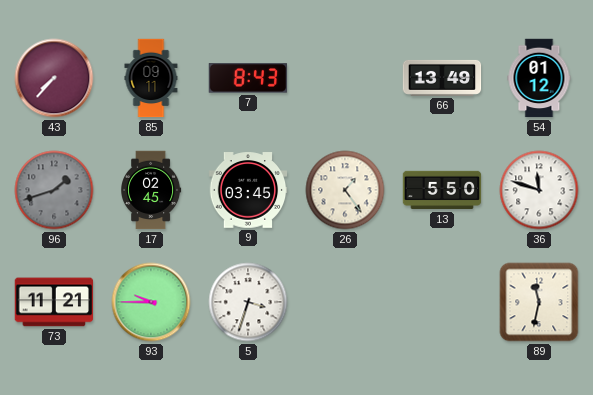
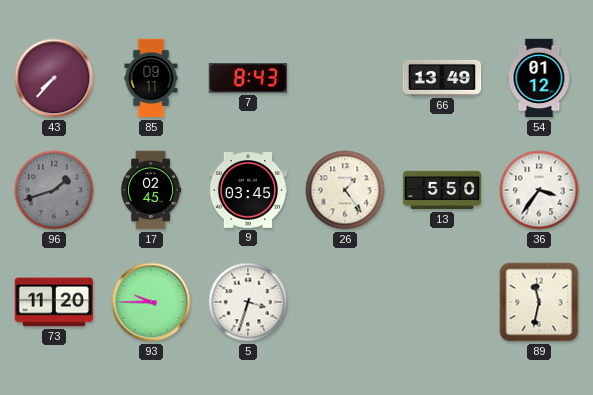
36: 11:48 -> 3:36
73: 11:21 -> 11:20
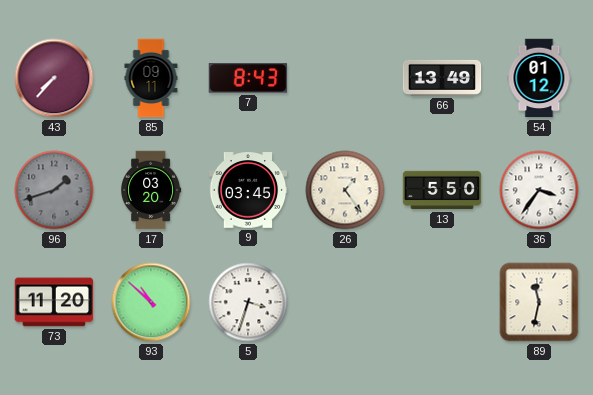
17: 02:45 -> 03:20
93: 9:45 -> 10:52
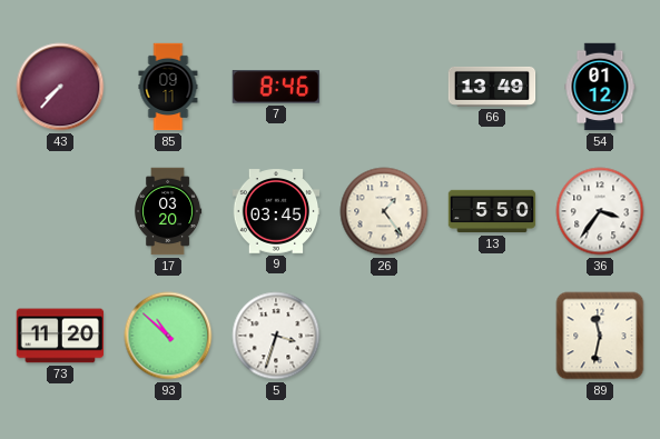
7: 8:43 -> 8:46
96: 1:42 -> none
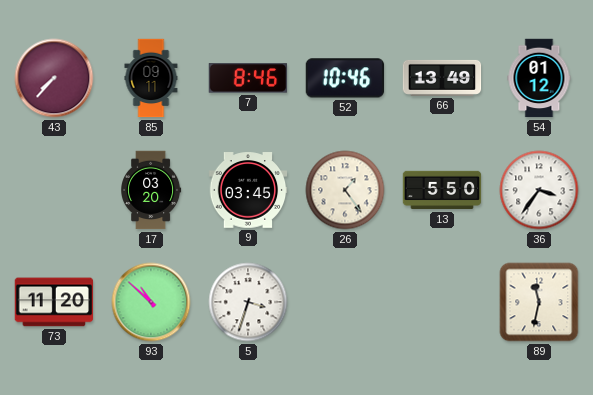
52: none -> 10:46
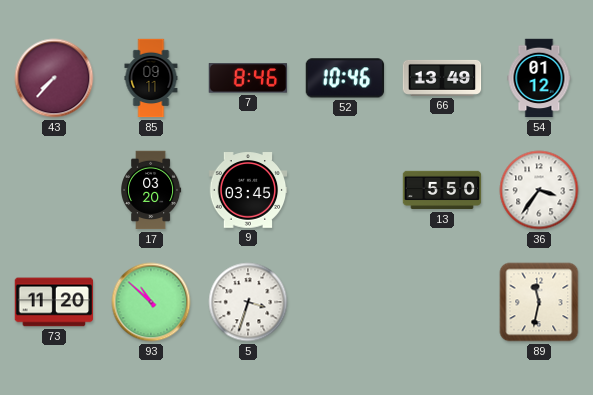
26: 1:24 -> none
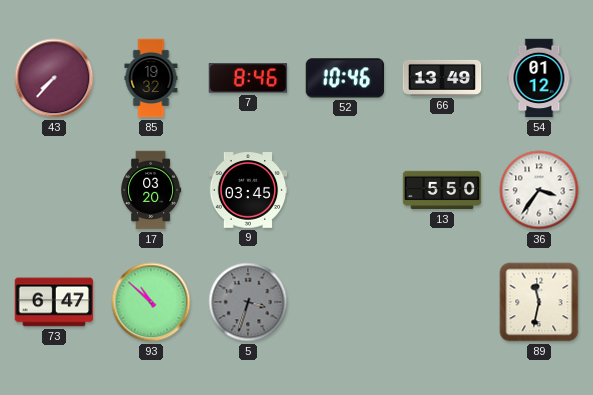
85: 09:11 -> 19:32
73: 11:20 -> 6:47
5 dial: white -> grey
